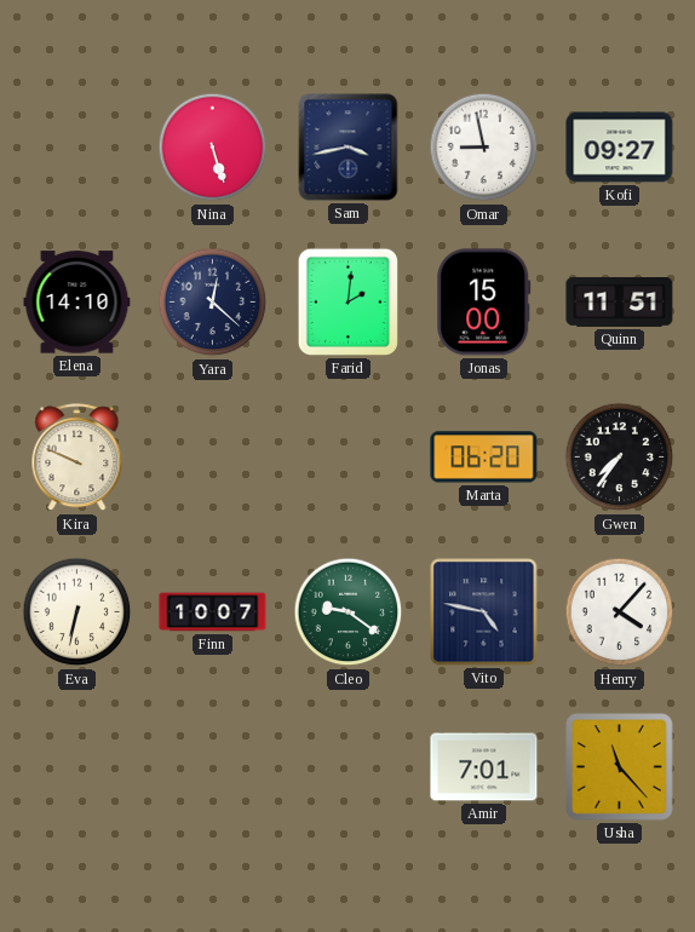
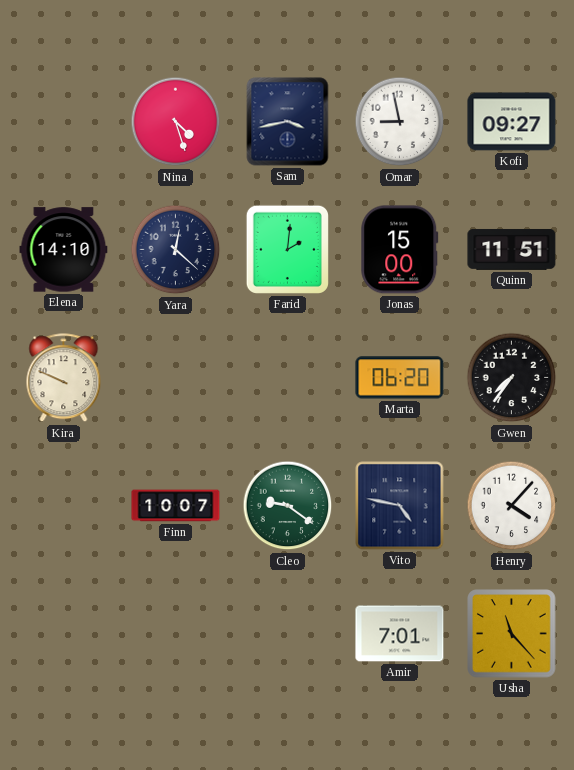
Nina: 5:27 -> 4:27
Eva: 6:32 -> none
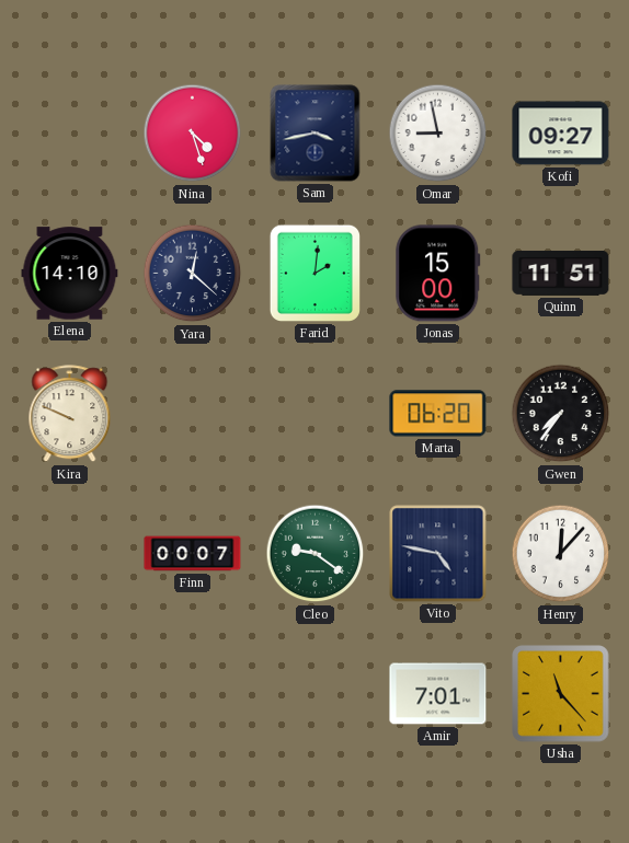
Finn: 10:07 -> 00:07
Henry: 4:07 -> 12:07
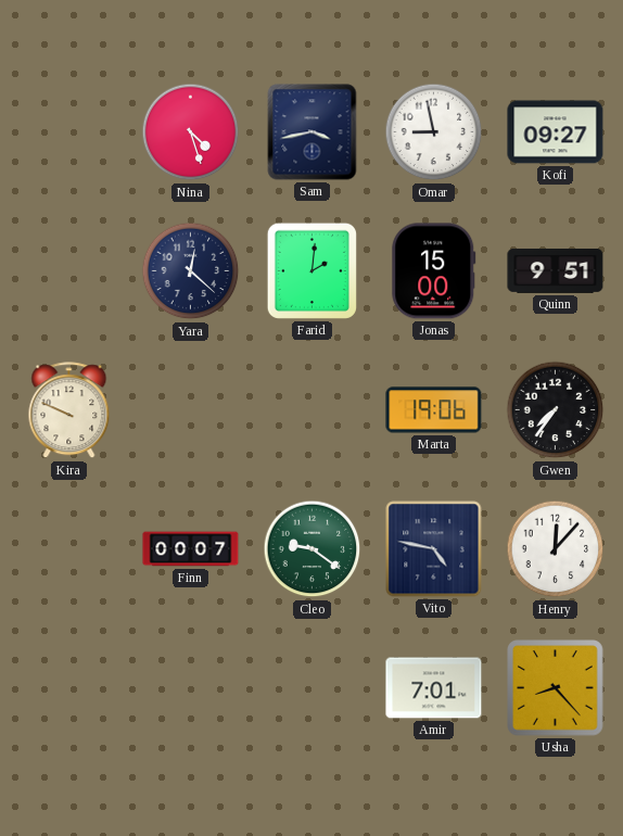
Elena: 14:10 -> none
Quinn: 11:51 -> 9:51
Marta: 06:20 -> 19:06
Usha: 11:23 -> 8:23
